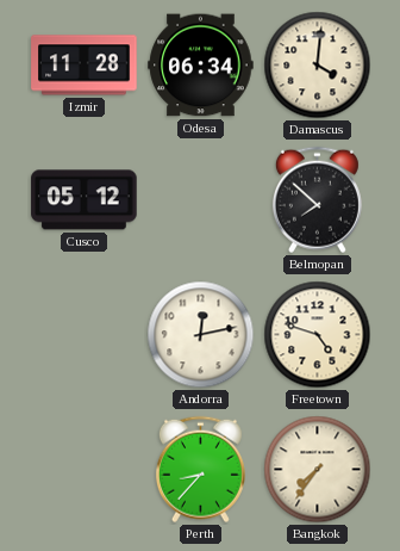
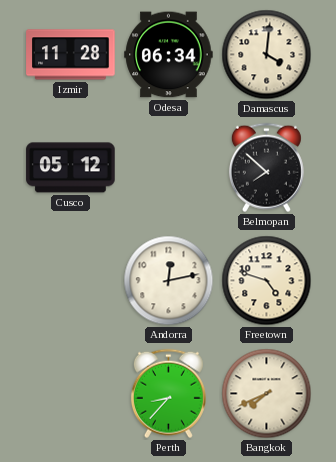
Bangkok: 7:36 -> 7:41
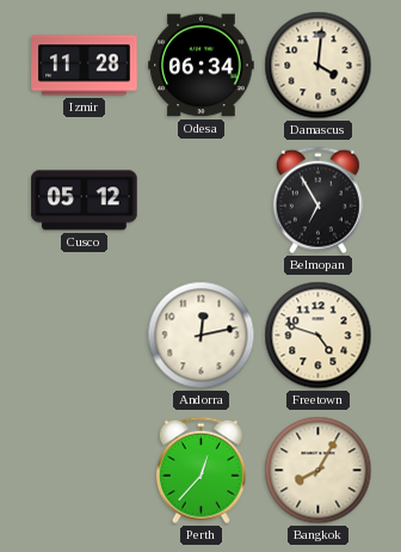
Belmopan: 7:52 -> 6:55
Perth: 8:37 -> 12:37
Bangkok: 7:41 -> 8:05
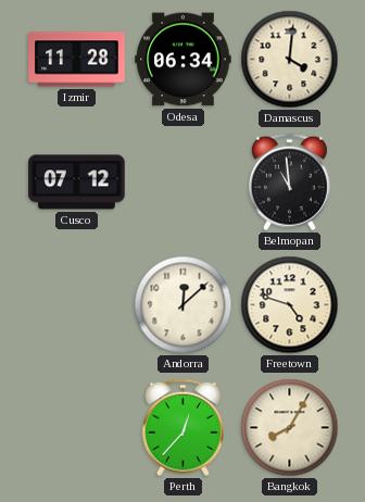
Cusco: 05:12 -> 07:12
Belmopan: 6:55 -> 10:59
Andorra: 12:13 -> 12:08
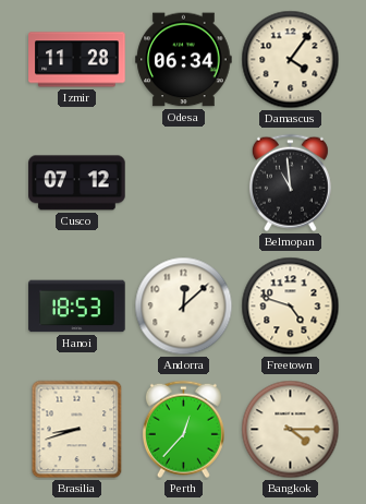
Damascus: 4:01 -> 4:06
Hanoi: none -> 18:53
Brasilia: none -> 8:42
Bangkok: 8:05 -> 4:15
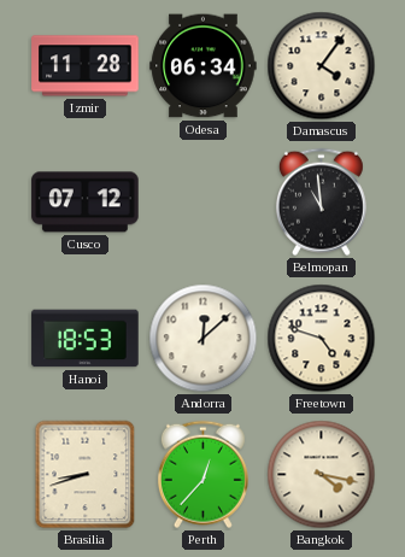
Bangkok: 4:15 -> 4:17
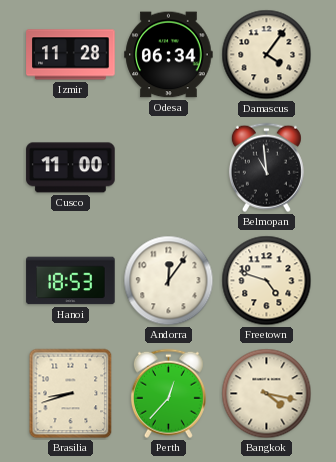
Cusco: 07:12 -> 11:00
Andorra: 12:08 -> 12:06
